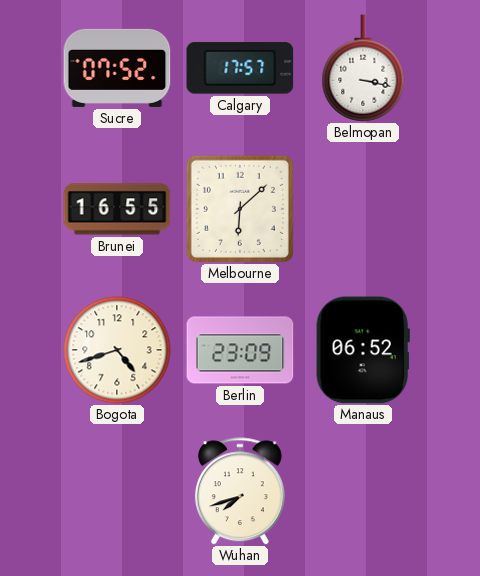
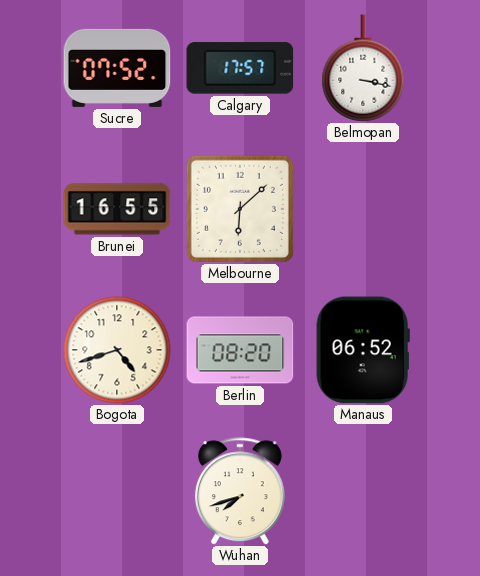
Berlin: 23:09 -> 08:20
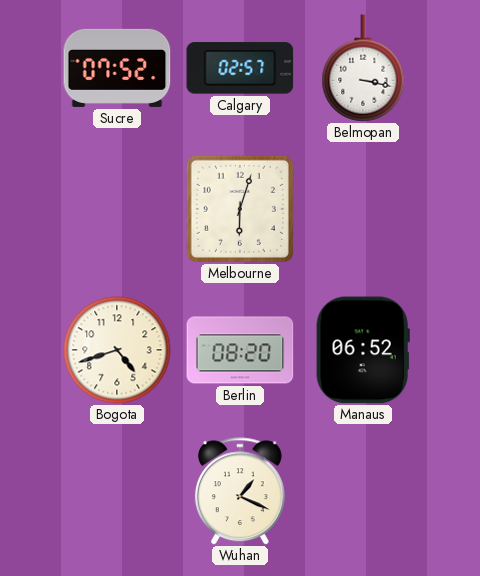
Calgary: 17:57 -> 02:57
Brunei: 16:55 -> none
Melbourne: 6:08 -> 6:03
Wuhan: 7:42 -> 1:19
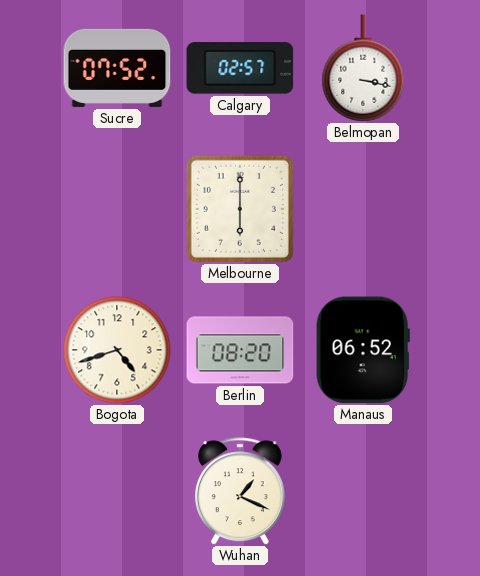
Melbourne: 6:03 -> 6:00
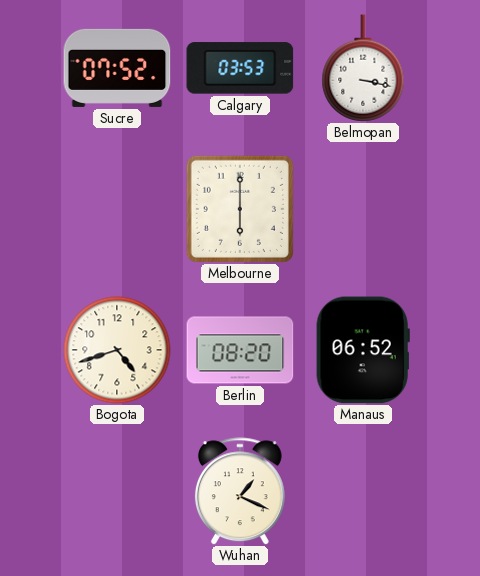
Calgary: 02:57 -> 03:53
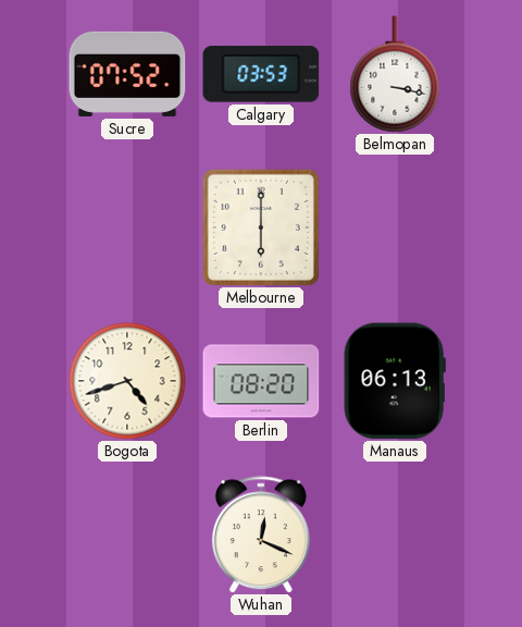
Manaus: 06:52 -> 06:13
Wuhan: 1:19 -> 12:19
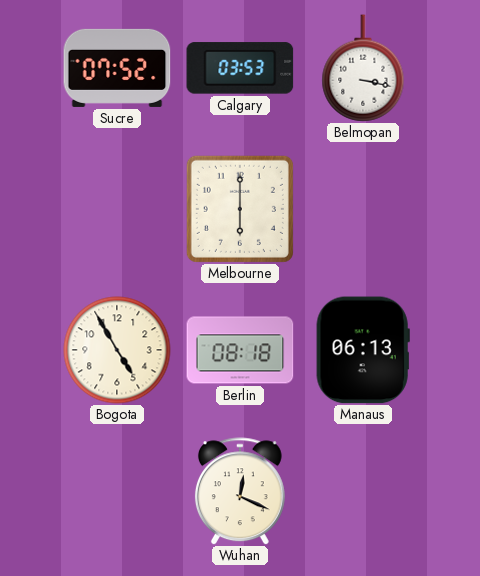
Bogota: 4:42 -> 4:55
Berlin: 08:20 -> 08:18
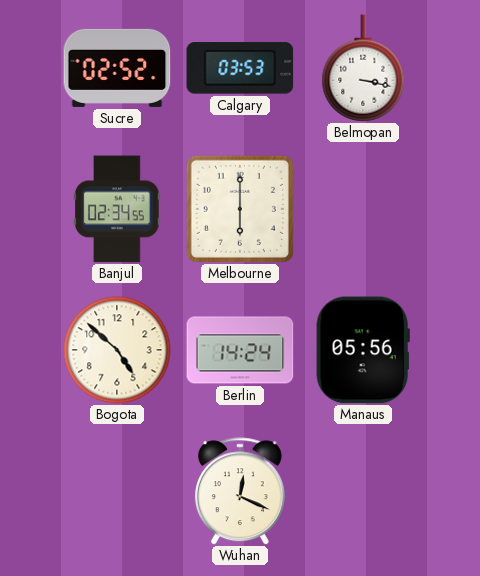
Sucre: 07:52 -> 02:52
Banjul: none -> 02:34
Bogota: 4:55 -> 4:52
Berlin: 08:18 -> 14:24
Manaus: 06:13 -> 05:56
